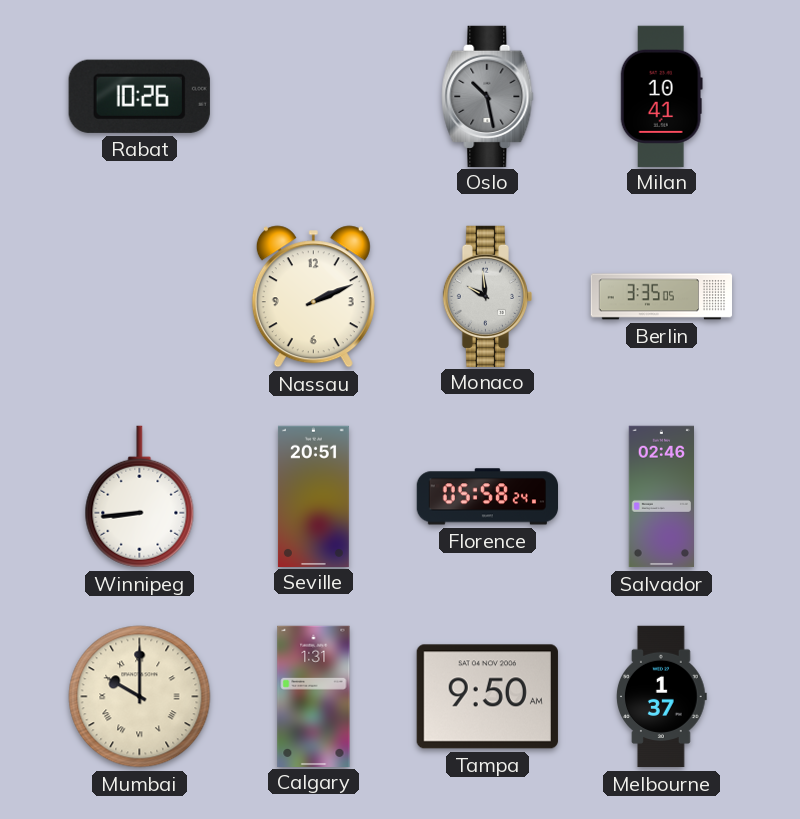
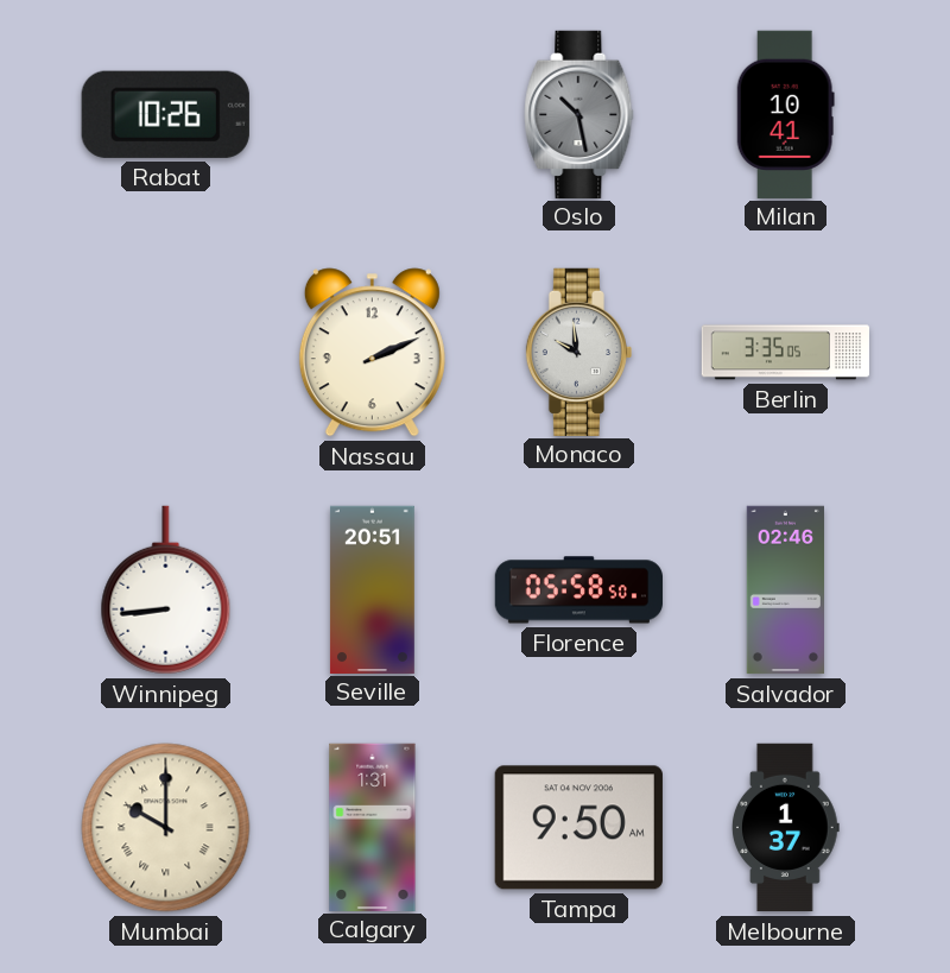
Florence: 05:58:24 -> 05:58:50
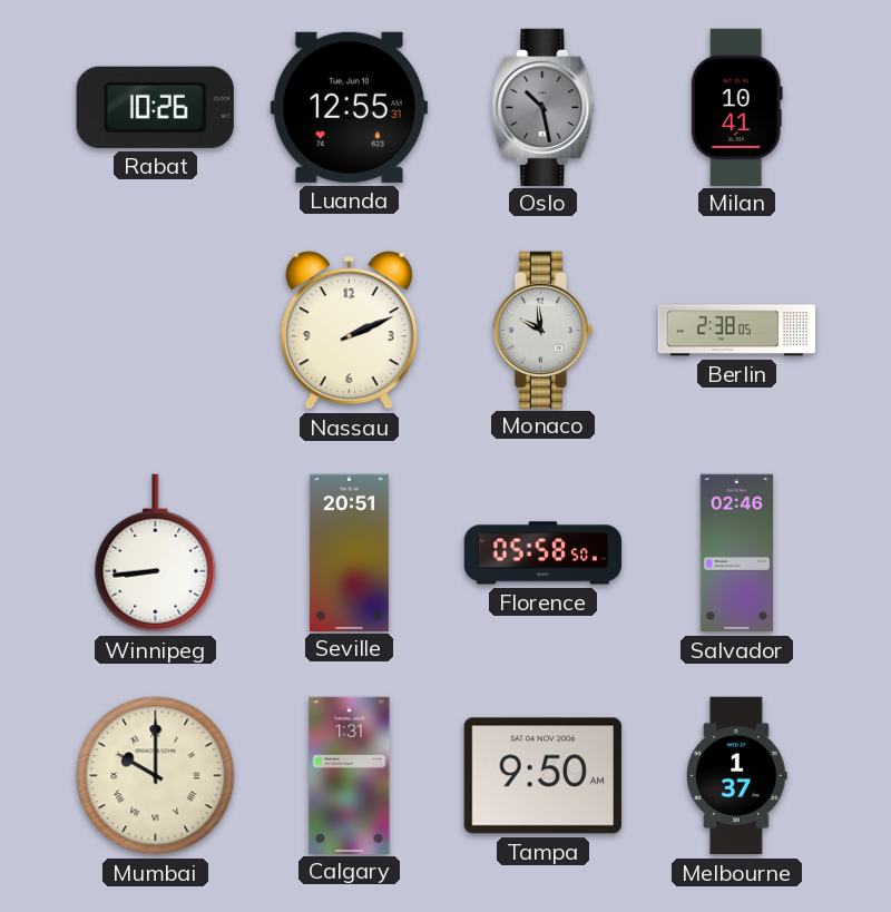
Luanda: none -> 12:55
Berlin: 3:35 -> 2:38
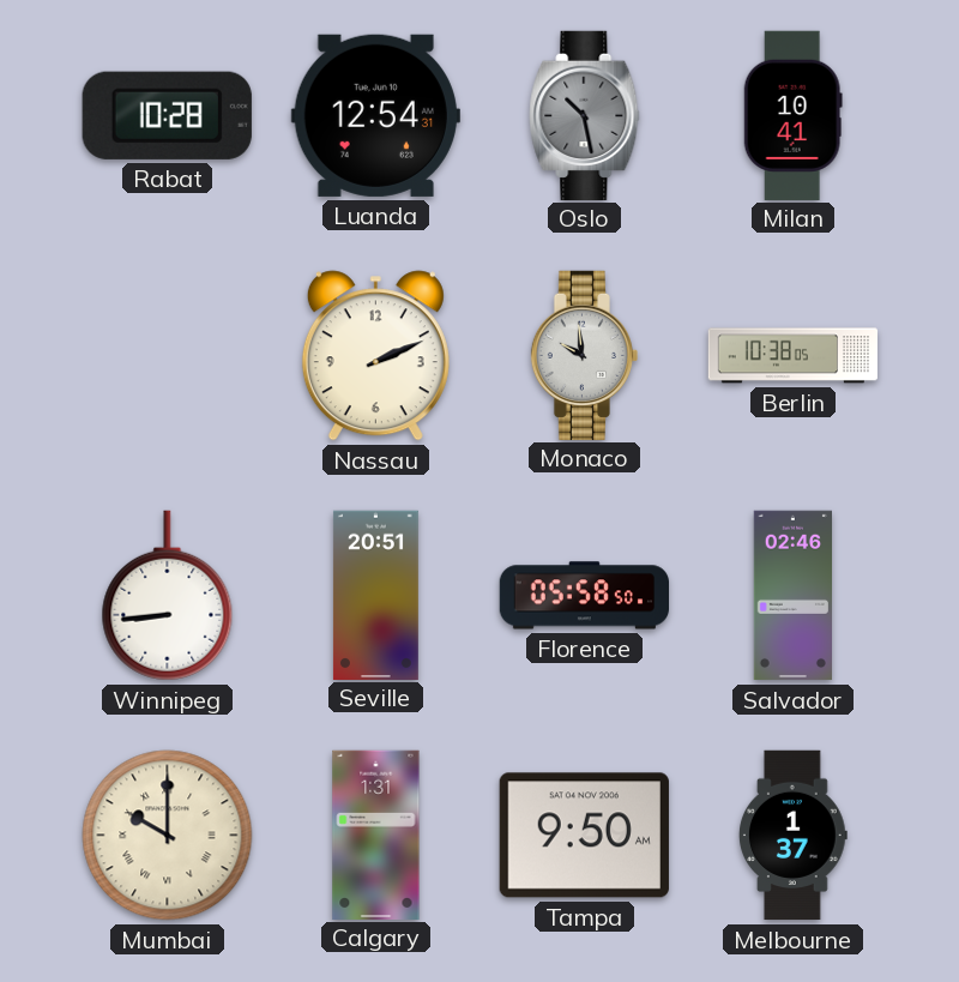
Rabat: 10:26 -> 10:28
Luanda: 12:55 -> 12:54
Berlin: 2:38 -> 10:38
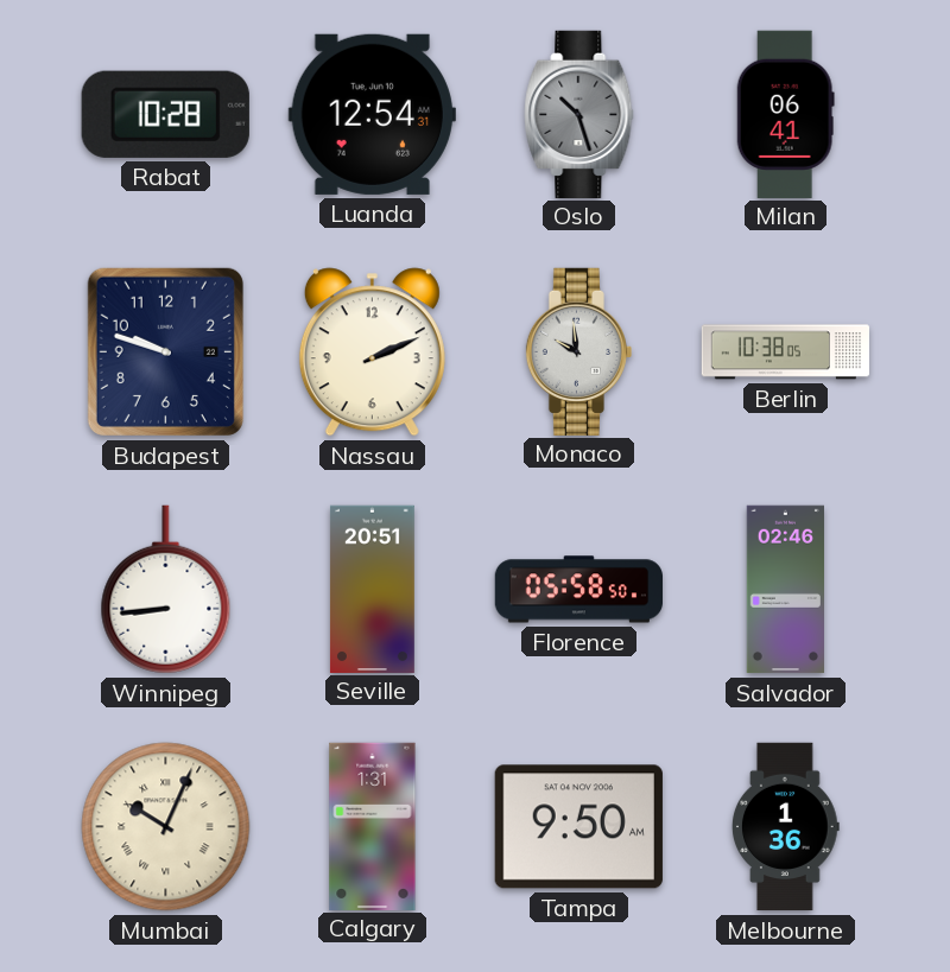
Oslo: 10:28 -> 10:27
Milan: 10:41 -> 06:41
Budapest: none -> 9:48
Mumbai: 10:00 -> 10:04
Melbourne: 1:37 -> 1:36
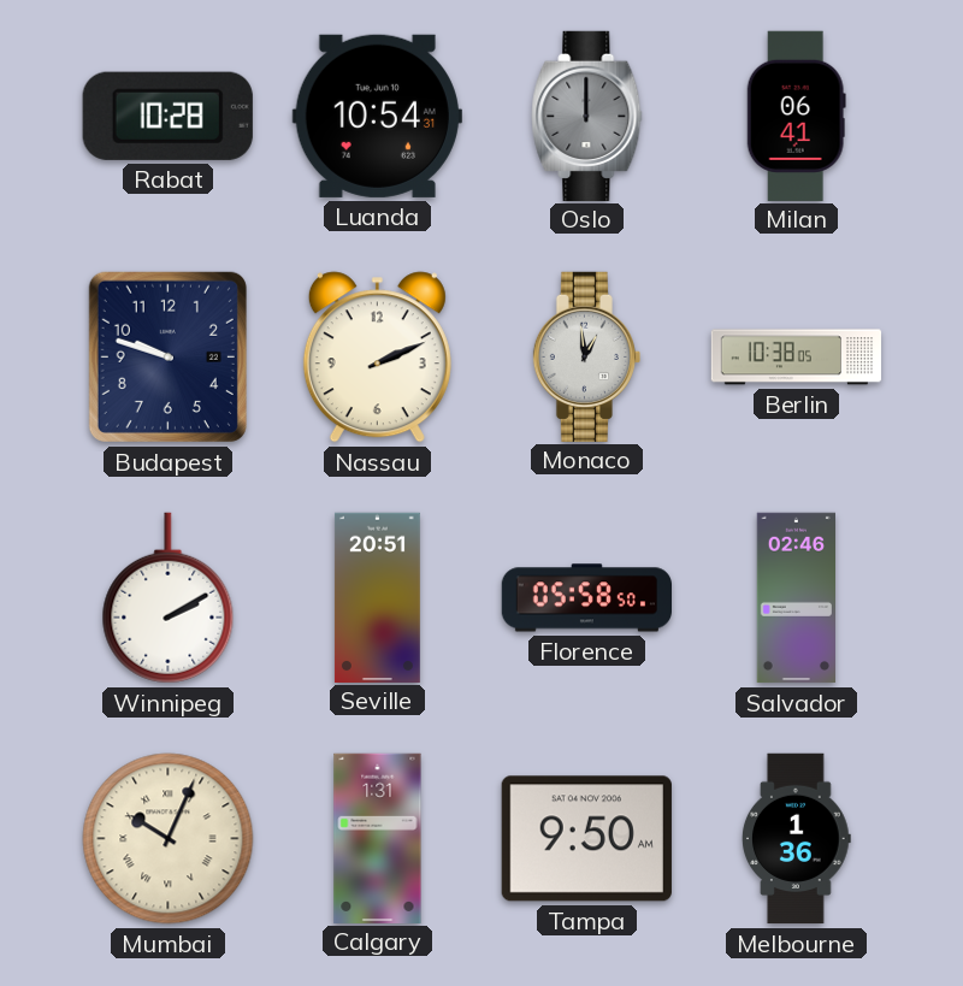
Luanda: 12:54 -> 10:54
Oslo: 10:27 -> 12:00
Monaco: 9:59 -> 12:59
Winnipeg: 8:44 -> 2:10
